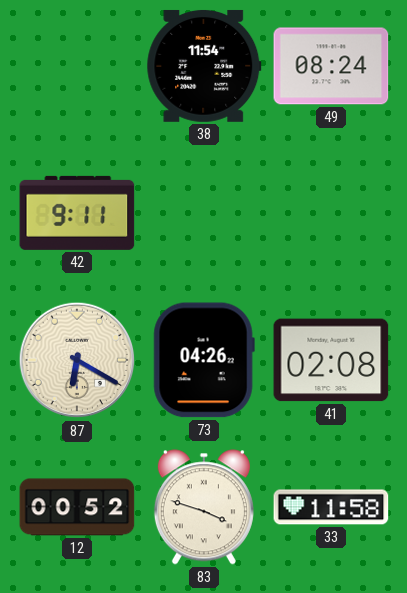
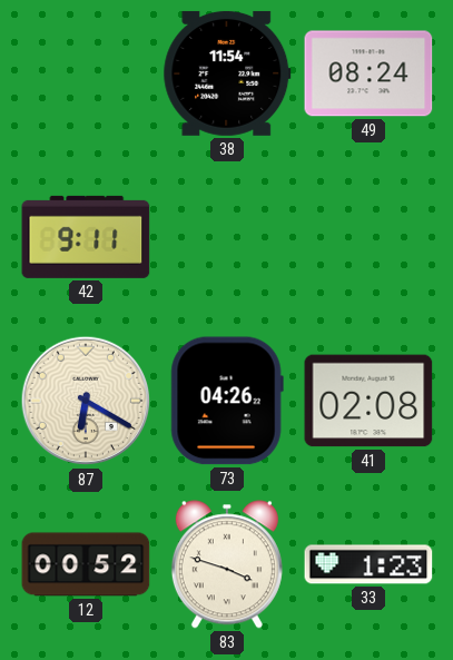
33: 11:58 -> 1:23
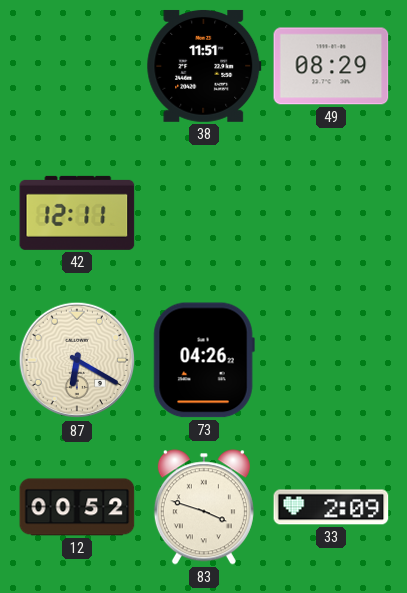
38: 11:54 -> 11:51
49: 08:24 -> 08:29
42: 9:11 -> 12:11
41: 02:08 -> none
33: 1:23 -> 2:09
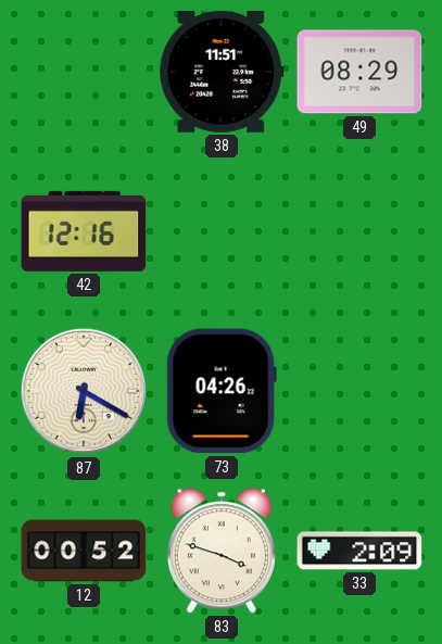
42: 12:11 -> 12:16
